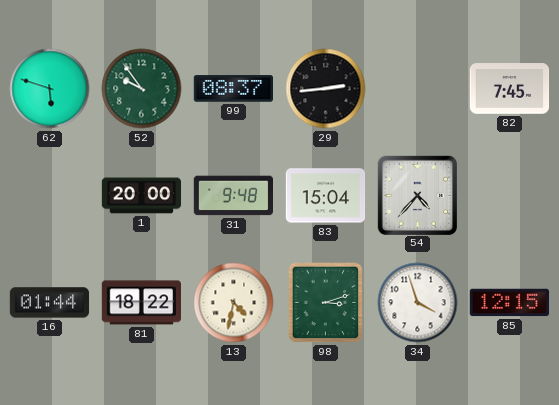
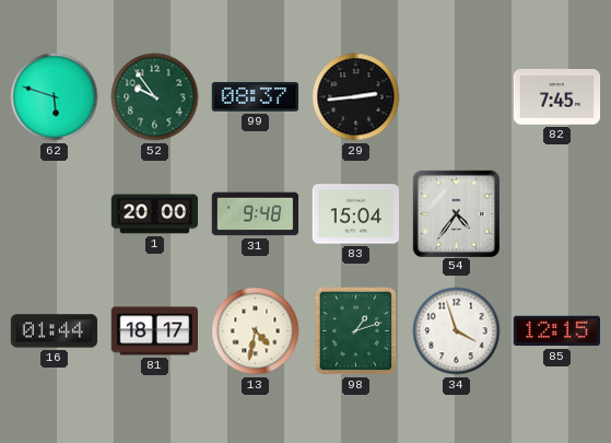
54: 4:37 -> 4:36
81: 18:22 -> 18:17
98: 3:12 -> 1:12
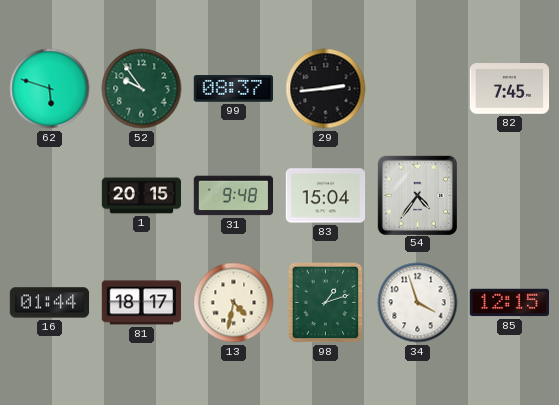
1: 20:00 -> 20:15
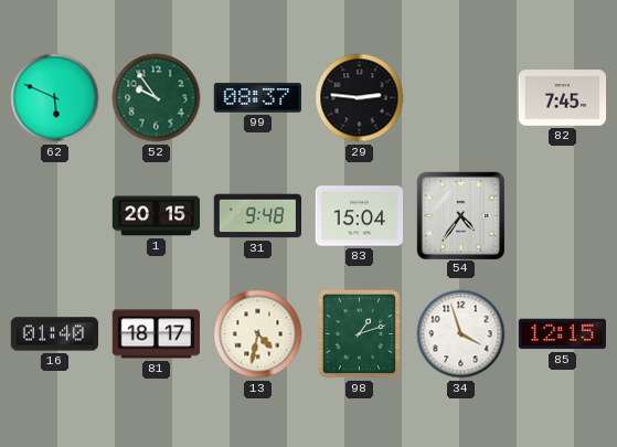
62: 5:48 -> 5:49
29: 2:44 -> 2:46
16: 01:44 -> 01:40
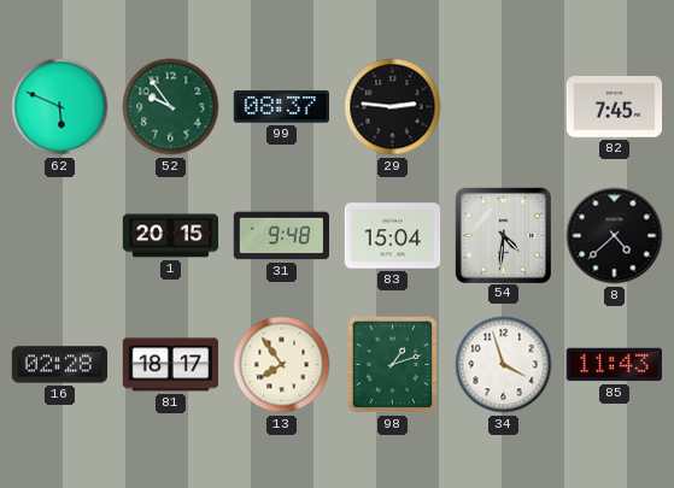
54: 4:36 -> 4:31
8: none -> 4:38
16: 01:40 -> 02:28
13: 4:32 -> 7:54
85: 12:15 -> 11:43
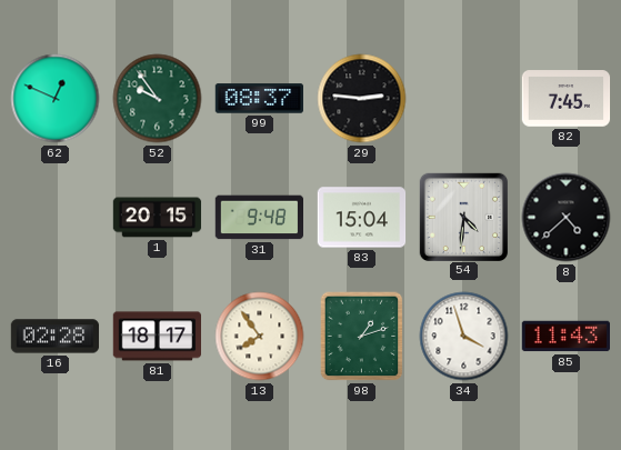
62: 5:49 -> 12:49
